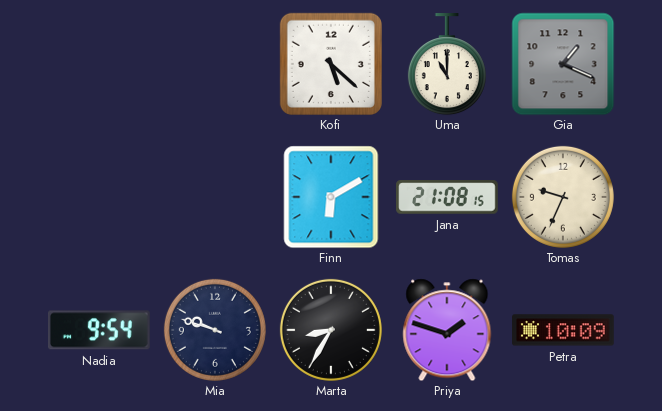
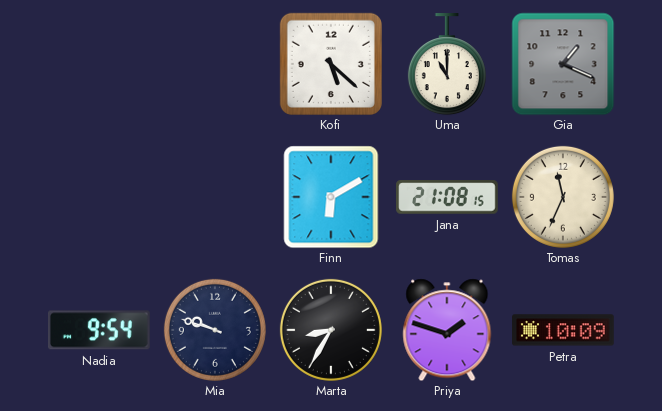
Tomas: 9:34 -> 11:34
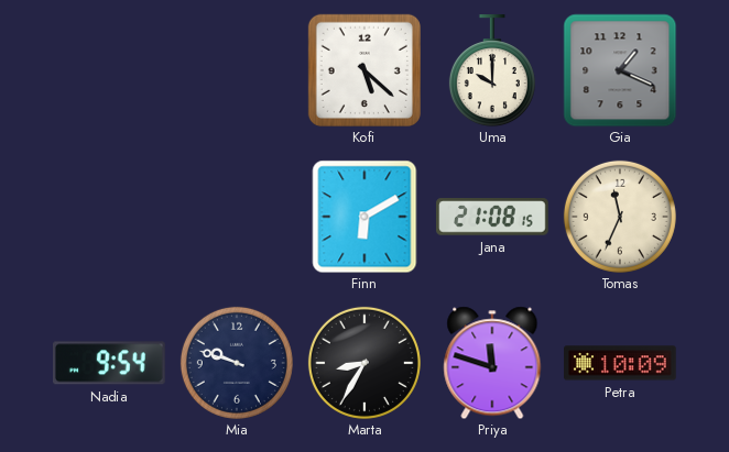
Uma: 11:00 -> 10:00
Priya: 1:48 -> 11:48
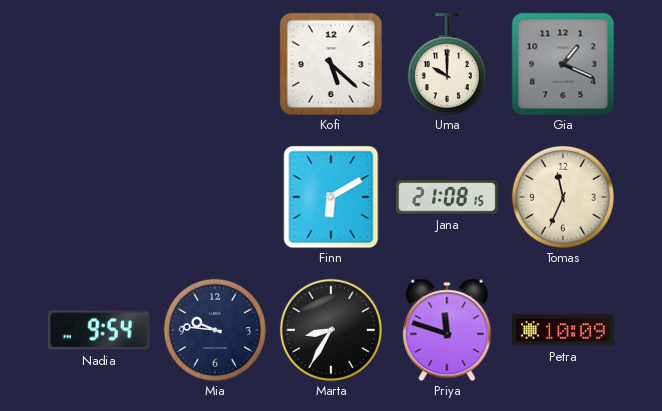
Mia: 9:48 -> 9:46
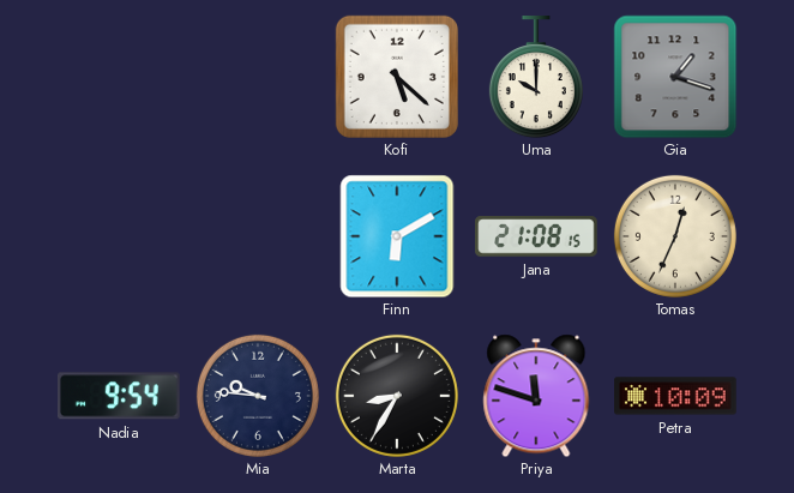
Gia: 1:19 -> 1:18
Tomas: 11:34 -> 12:34
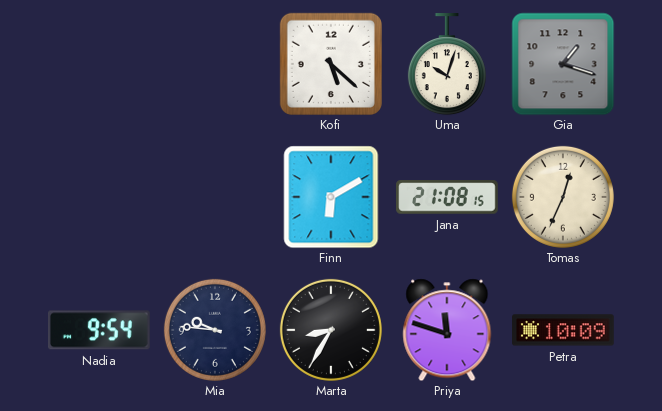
Uma: 10:00 -> 10:03
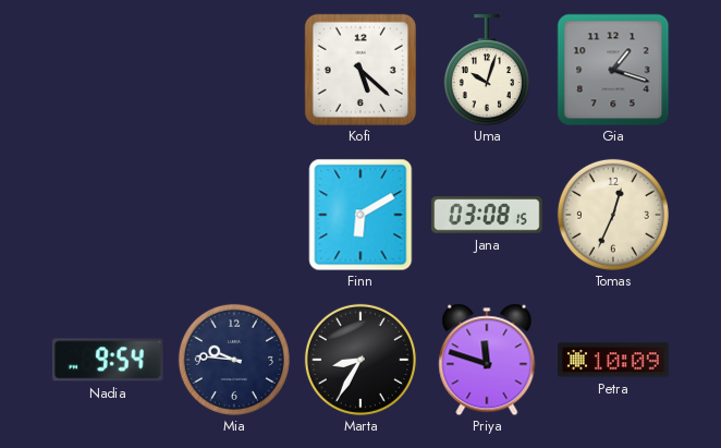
Jana: 21:08 -> 03:08
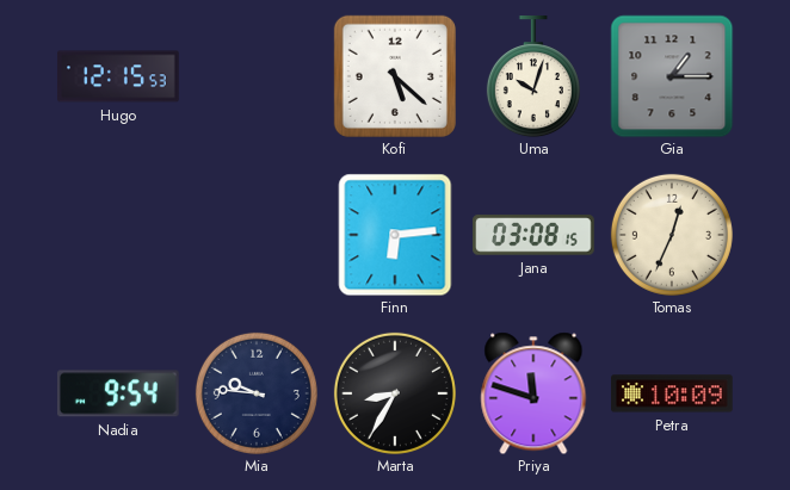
Hugo: none -> 12:15
Gia: 1:18 -> 1:15
Finn: 6:10 -> 6:14
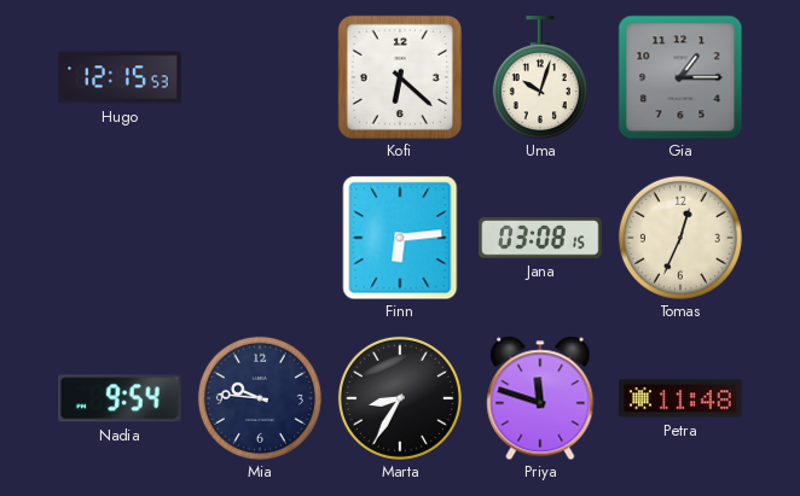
Kofi: 5:22 -> 6:22
Petra: 10:09 -> 11:48
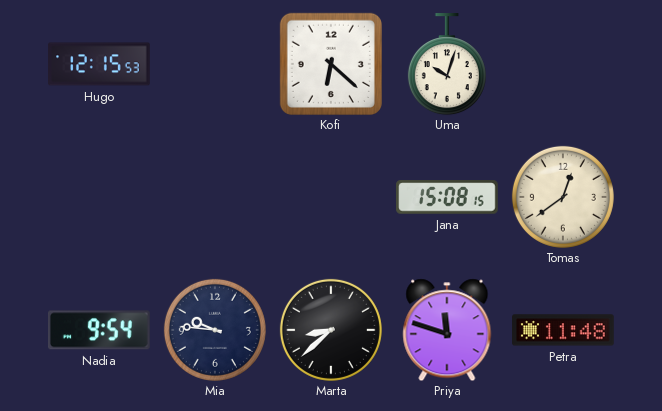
Gia: 1:15 -> none
Finn: 6:14 -> none
Jana: 03:08 -> 15:08
Tomas: 12:34 -> 12:39
Marta: 8:35 -> 8:38
